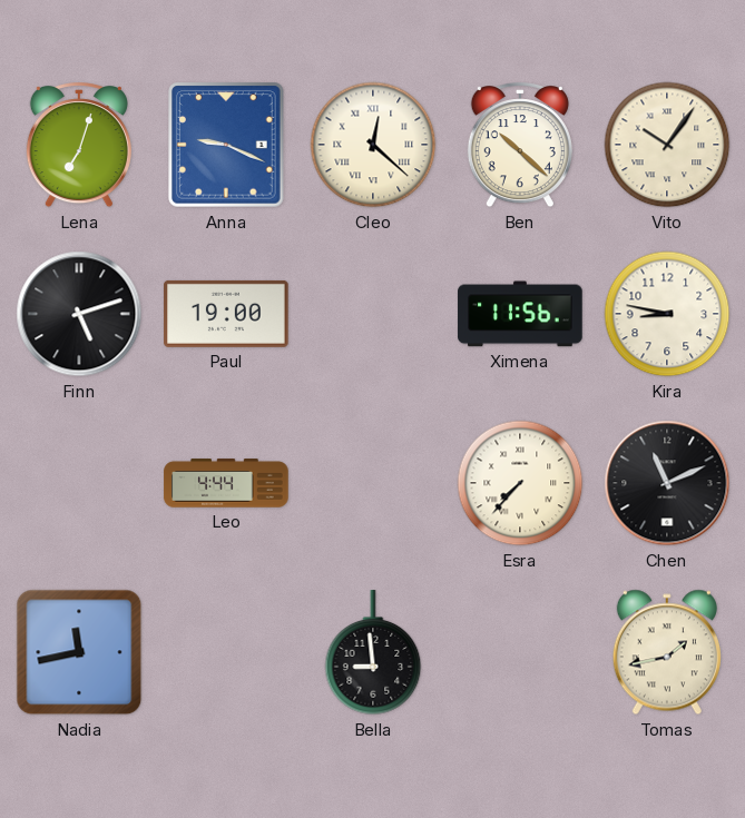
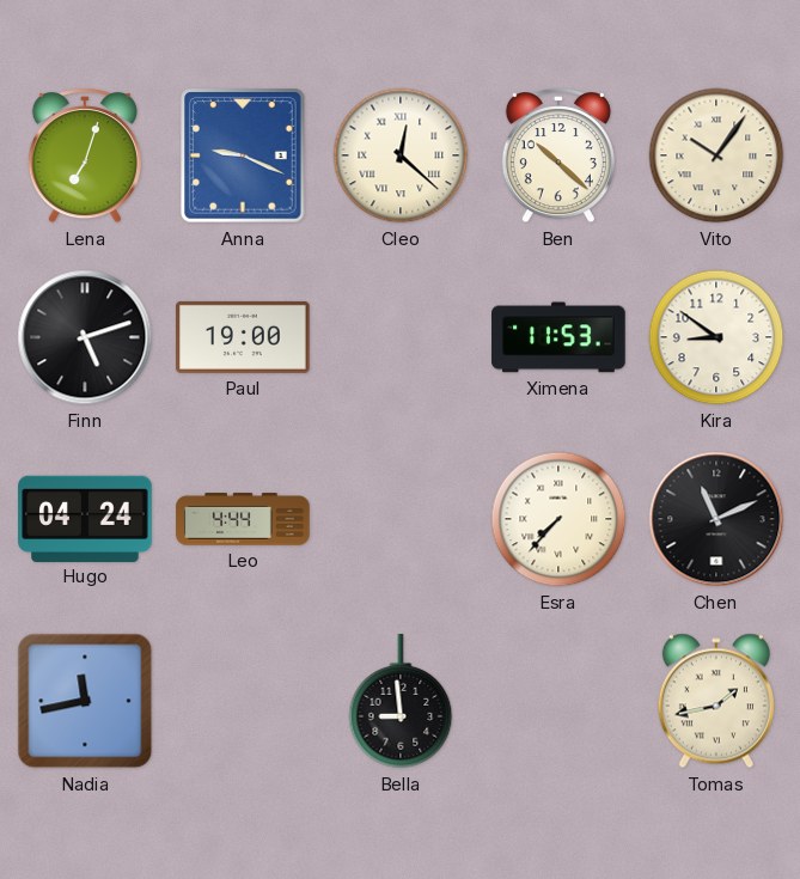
Ximena: 11:56 -> 11:53
Kira: 8:47 -> 8:51
Hugo: none -> 04:24
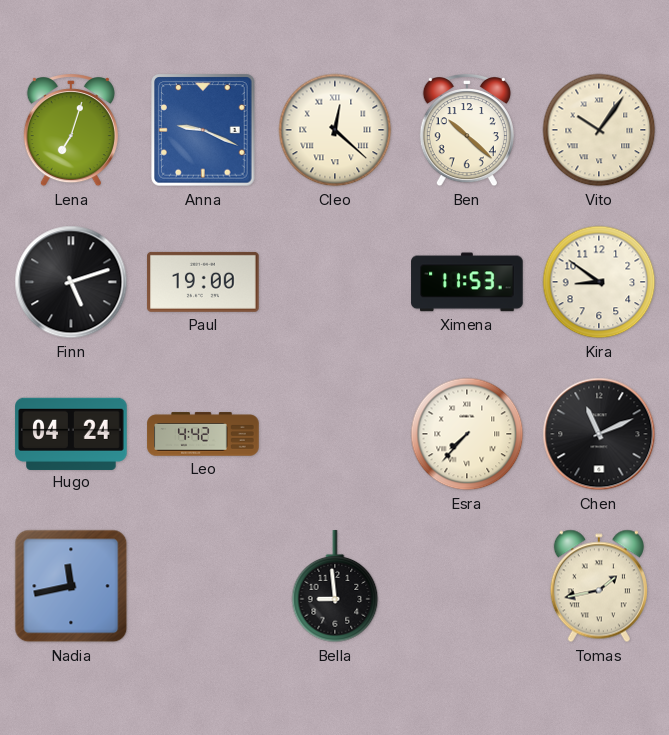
Leo: 4:44 -> 4:42
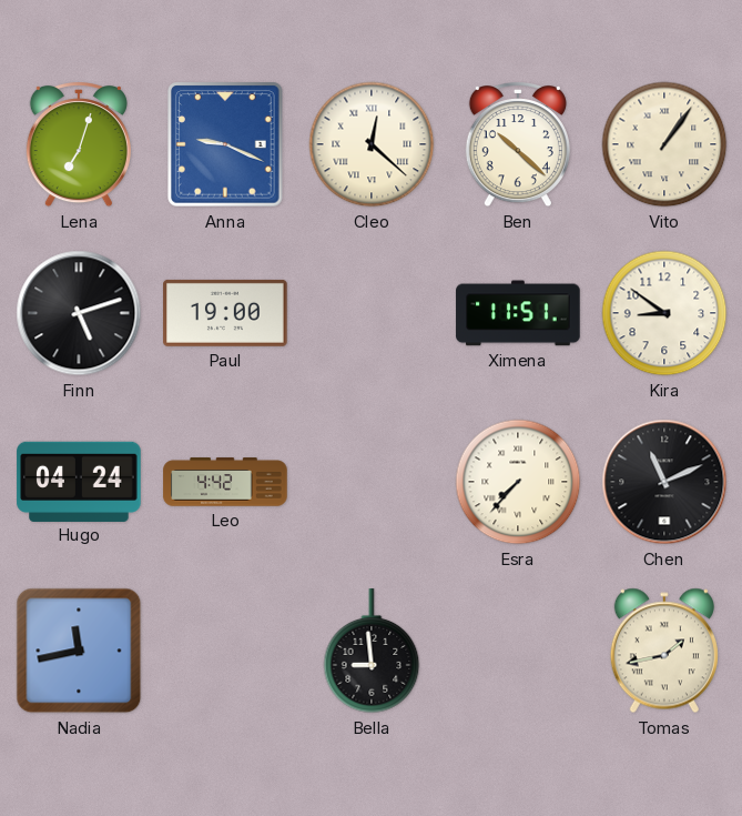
Vito: 10:06 -> 1:06
Ximena: 11:53 -> 11:51
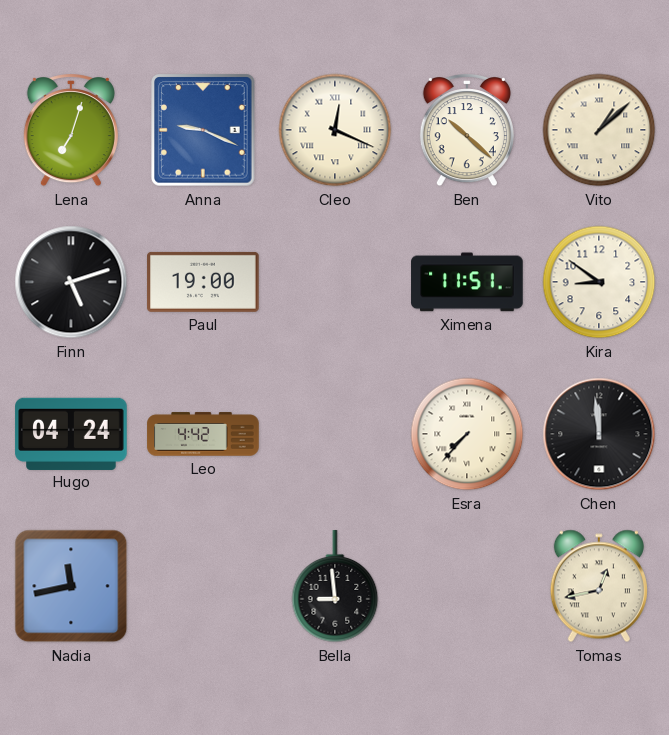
Cleo: 12:22 -> 12:19
Vito: 1:06 -> 1:08
Chen: 11:11 -> 11:59
Tomas: 1:43 -> 12:43
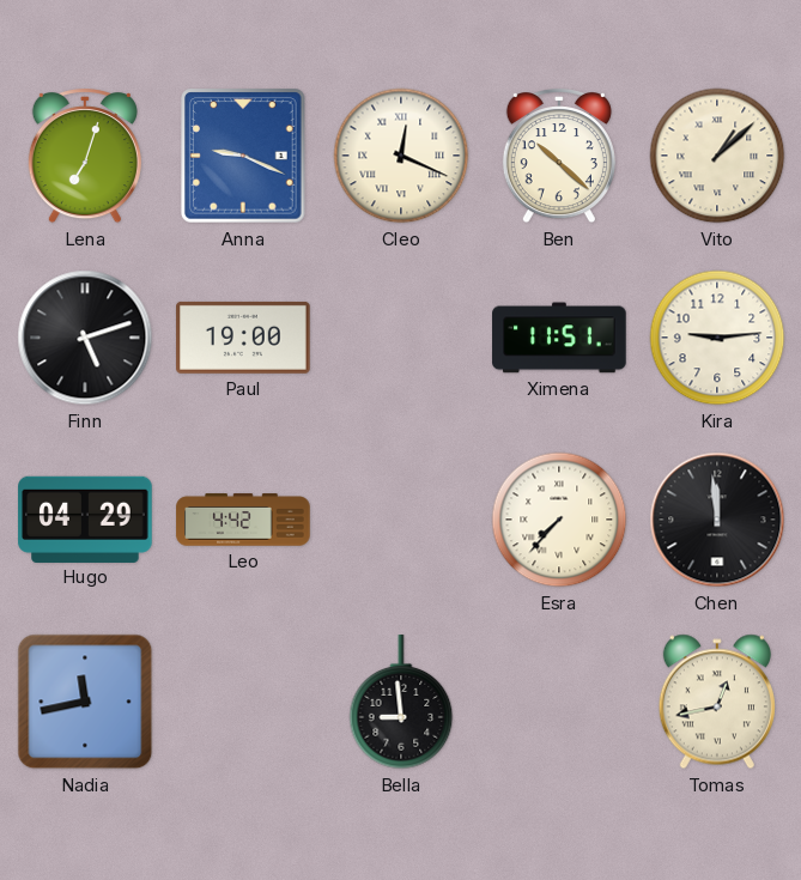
Kira: 8:51 -> 9:14
Hugo: 04:24 -> 04:29
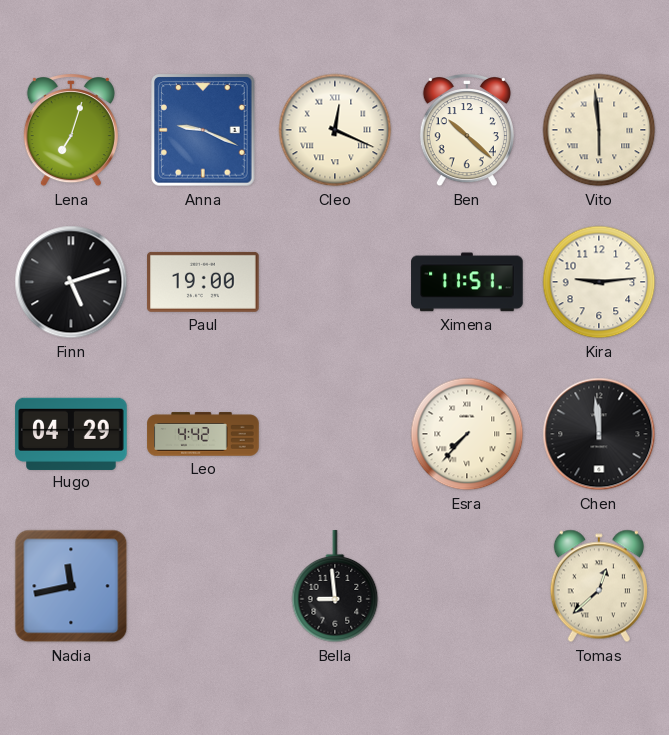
Vito: 1:08 -> 5:59
Tomas: 12:43 -> 12:38
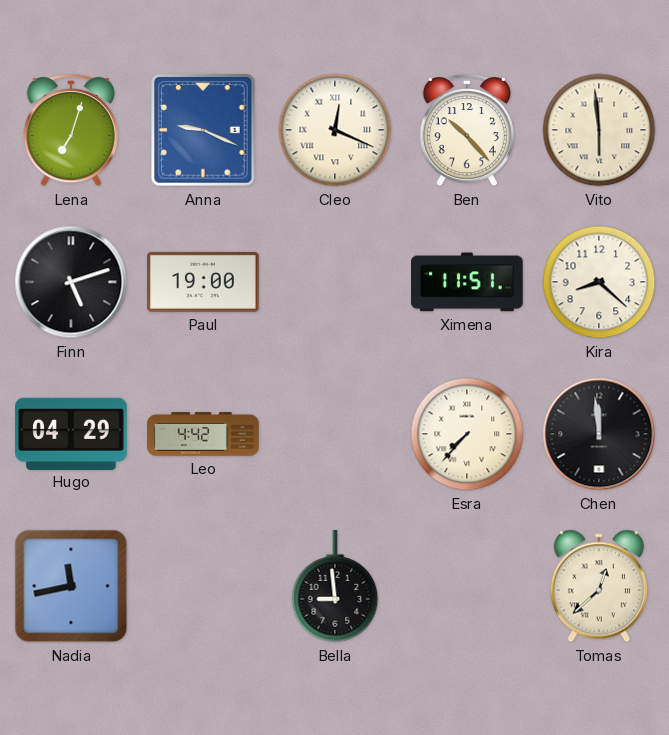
Ben: 10:22 -> 10:23
Kira: 9:14 -> 8:22
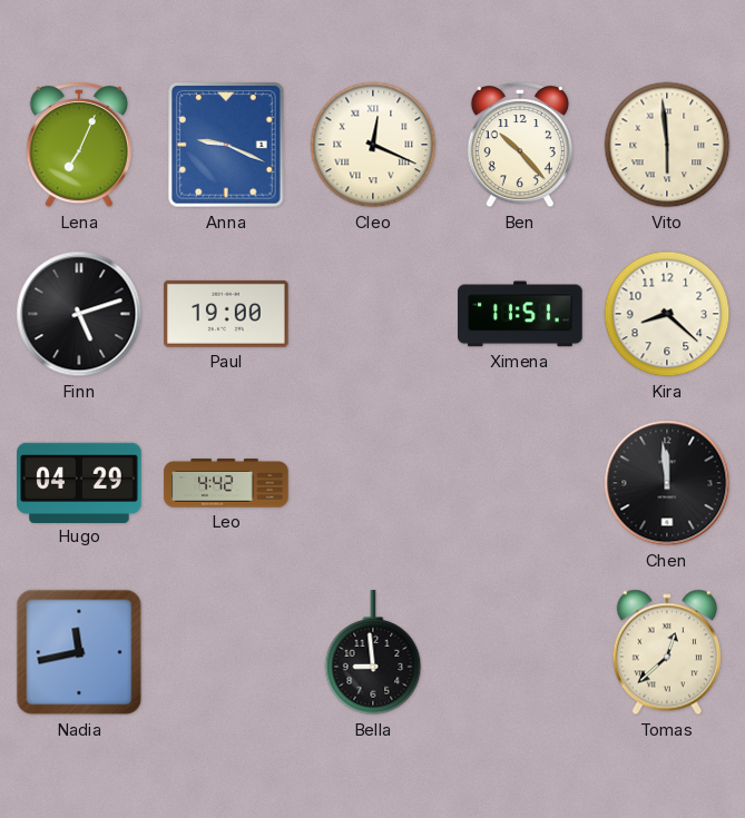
Lena: 7:03 -> 7:04
Esra: 7:37 -> none
